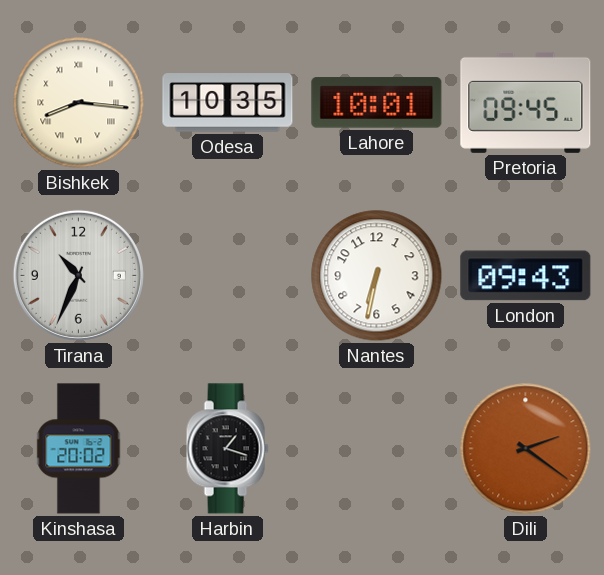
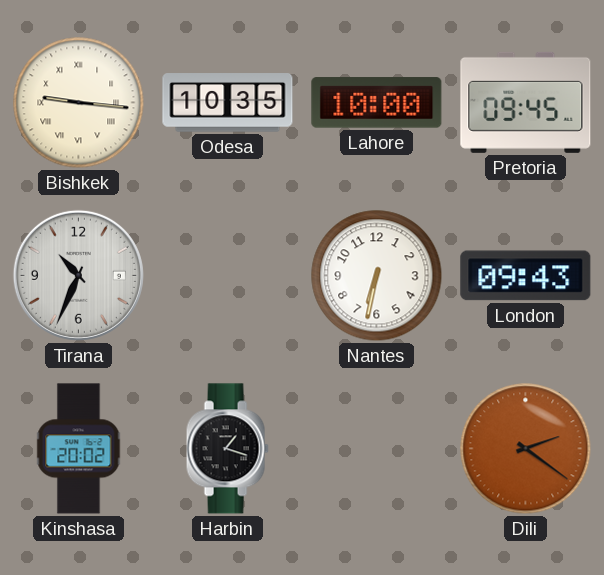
Bishkek: 8:16 -> 9:16
Lahore: 10:01 -> 10:00
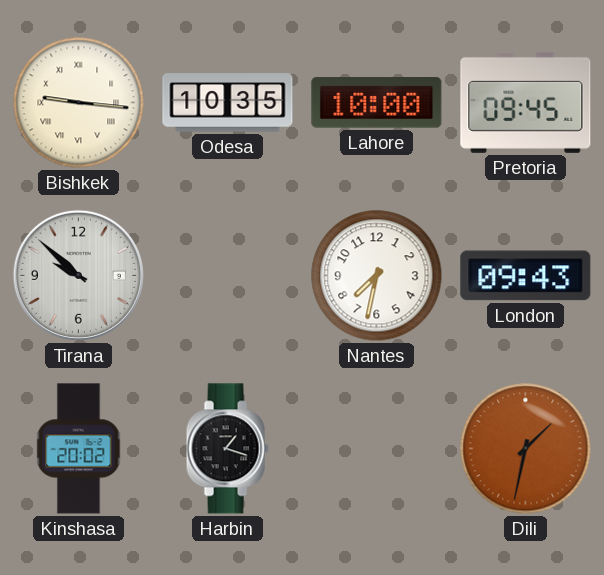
Tirana: 10:34 -> 9:52
Nantes: 6:32 -> 7:32
Dili: 2:21 -> 1:32
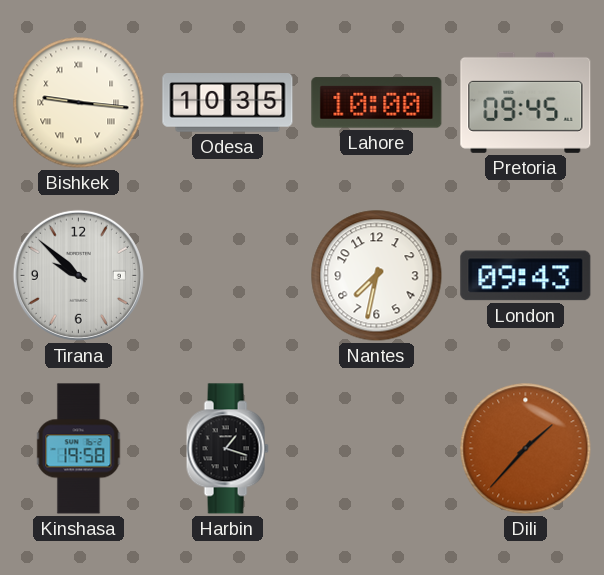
Kinshasa: 20:02 -> 19:58
Dili: 1:32 -> 1:37
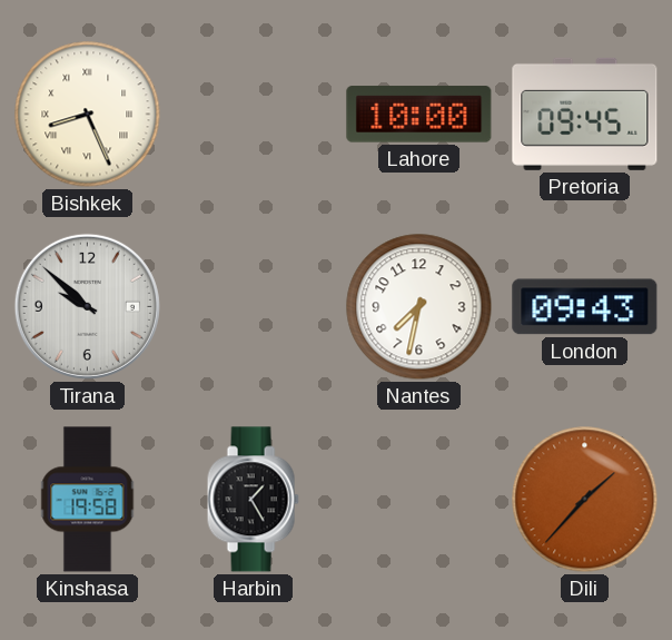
Bishkek: 9:16 -> 8:26
Odesa: 10:35 -> none
Harbin: 1:18 -> 1:25
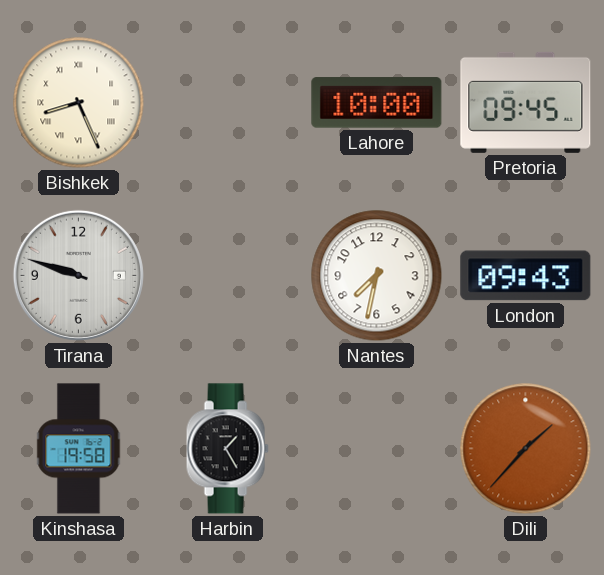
Tirana: 9:52 -> 9:48
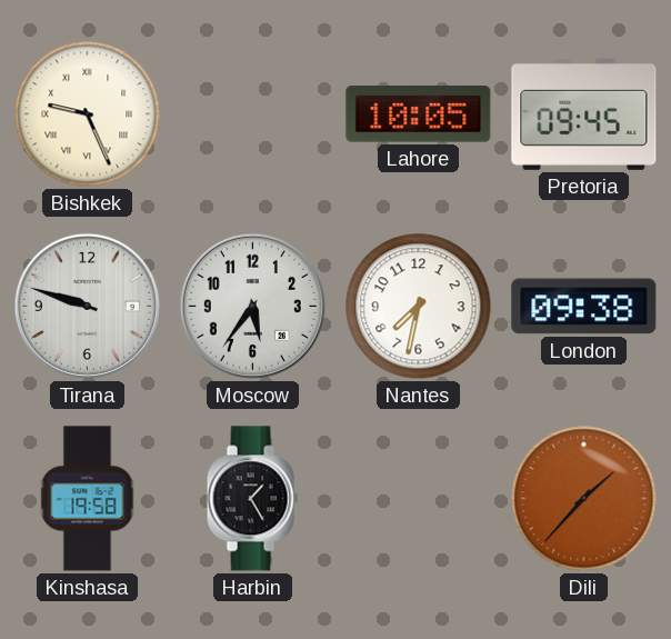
Bishkek: 8:26 -> 9:26
Lahore: 10:00 -> 10:05
Moscow: none -> 5:36
London: 09:43 -> 09:38
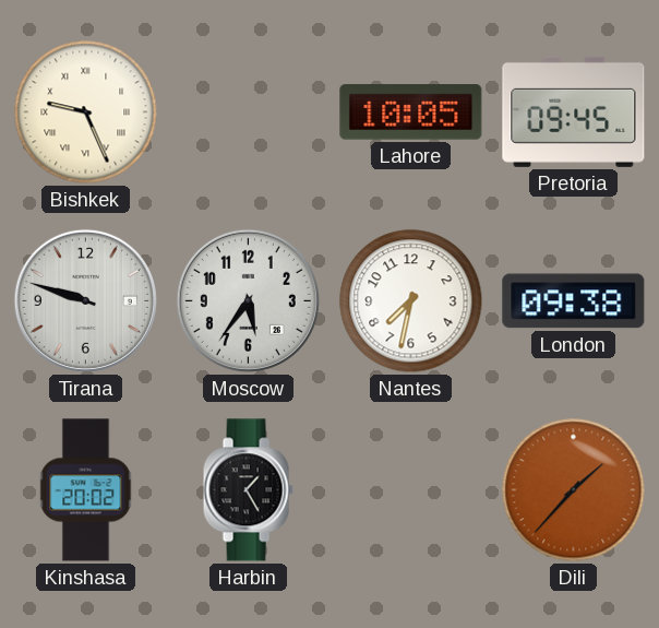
Kinshasa: 19:58 -> 20:02
